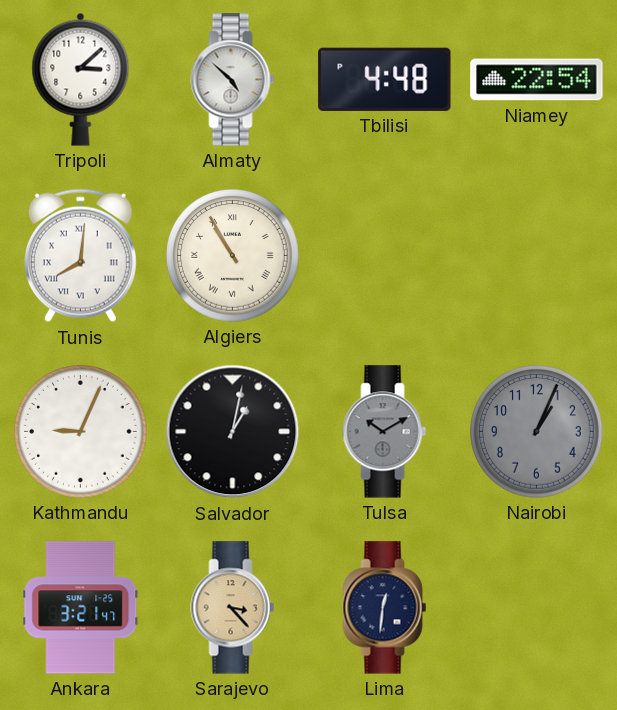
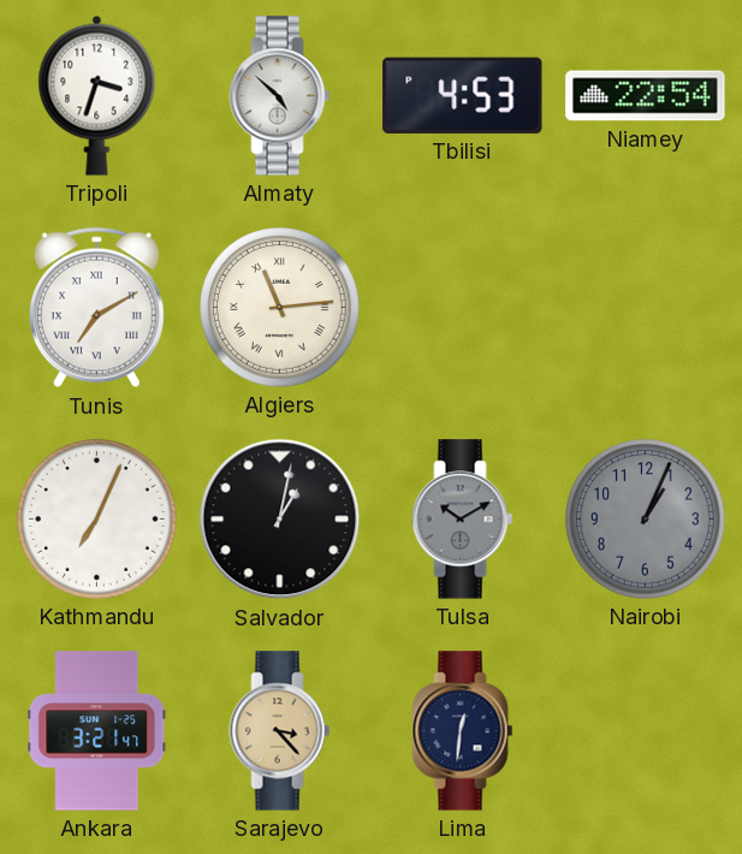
Tripoli: 3:08 -> 3:33
Tbilisi: 4:48 -> 4:53
Tunis: 8:01 -> 7:10
Algiers: 10:55 -> 11:14
Kathmandu: 9:04 -> 7:04
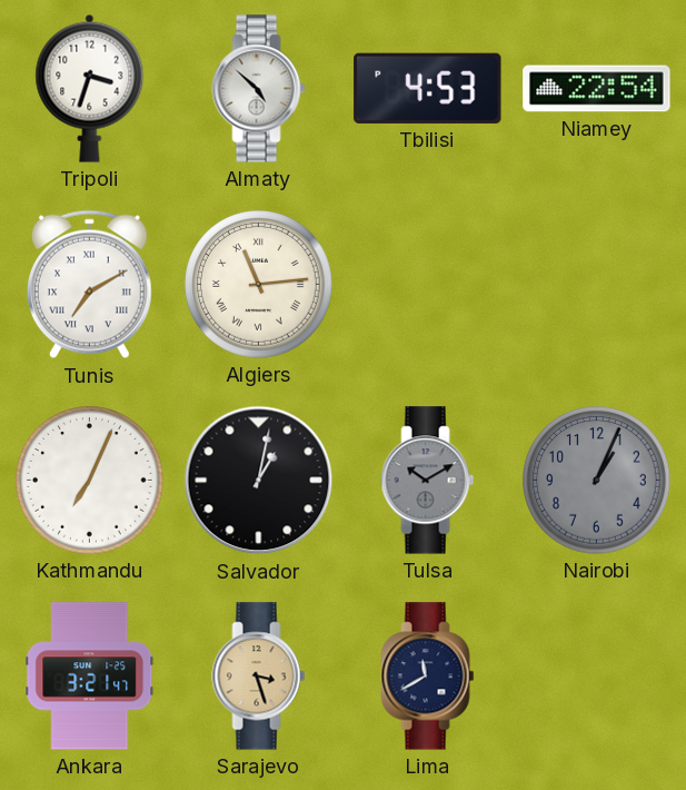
Sarajevo: 3:23 -> 3:27
Lima: 12:31 -> 11:40
